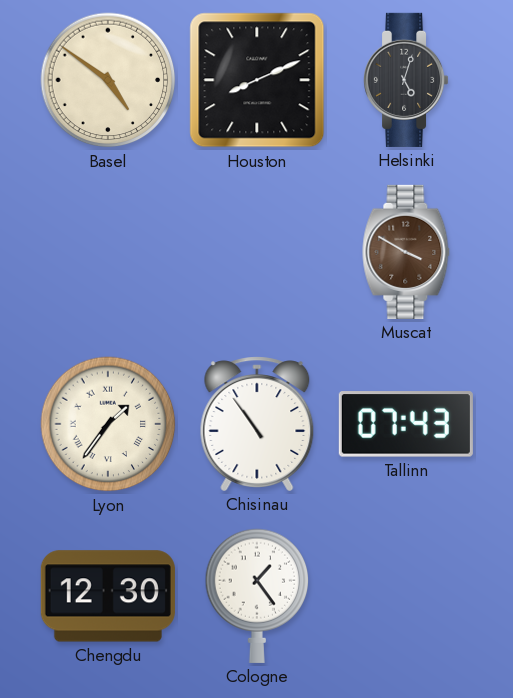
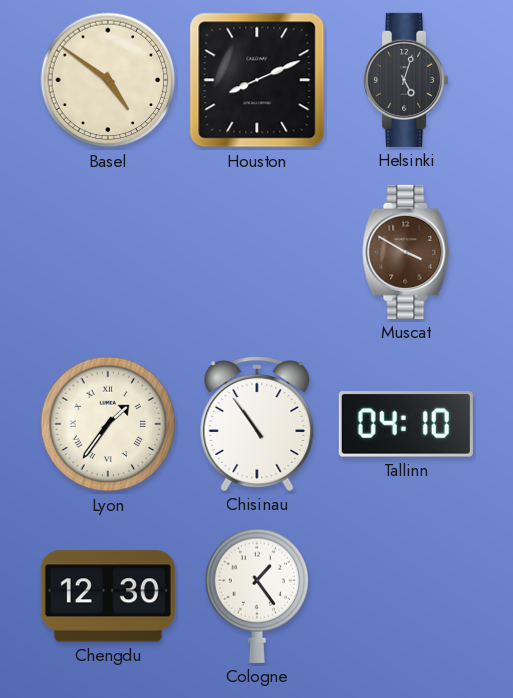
Tallinn: 07:43 -> 04:10
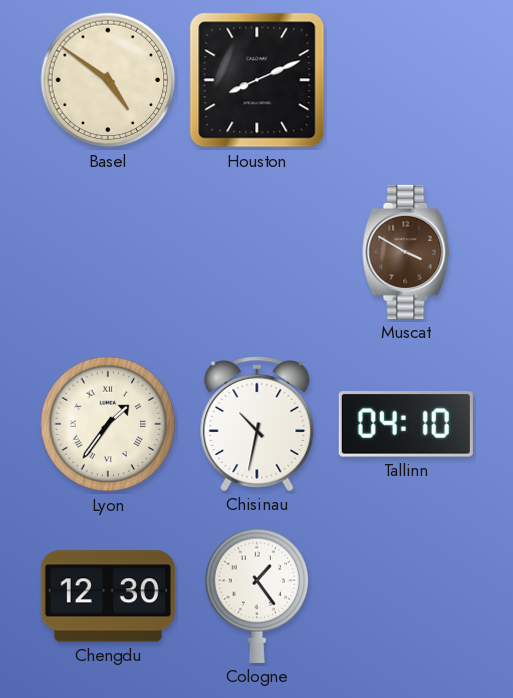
Helsinki: 5:03 -> none
Chisinau: 10:54 -> 10:32
